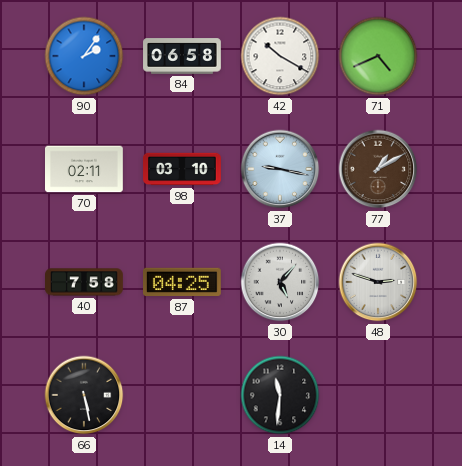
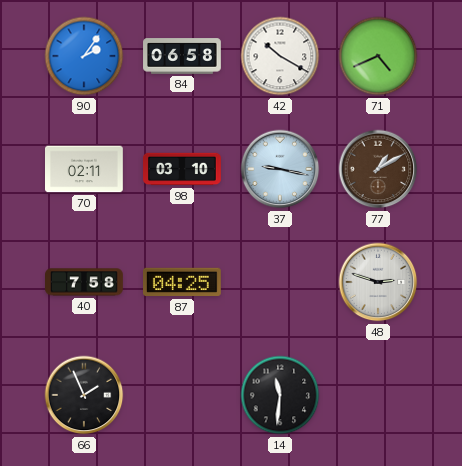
30: 5:07 -> none
66: 5:28 -> 1:56
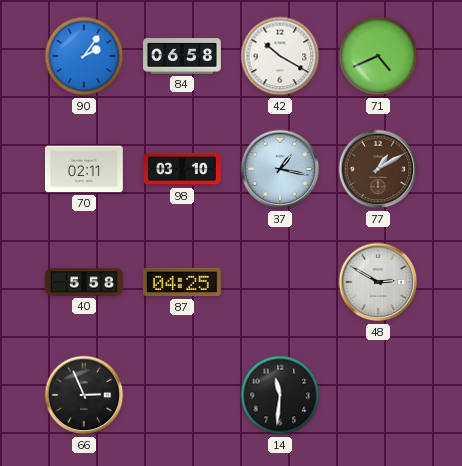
37: 9:17 -> 1:17
40: 7:58 -> 5:58
48: 2:48 -> 2:50
66: 1:56 -> 2:56
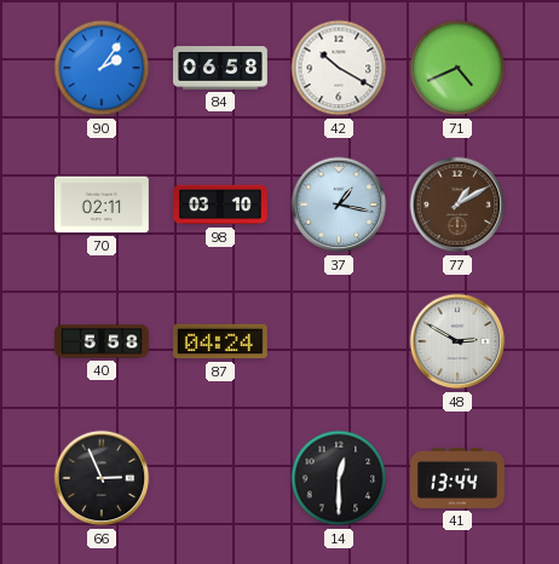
87: 04:25 -> 04:24
14: 11:31 -> 12:30
41: none -> 13:44
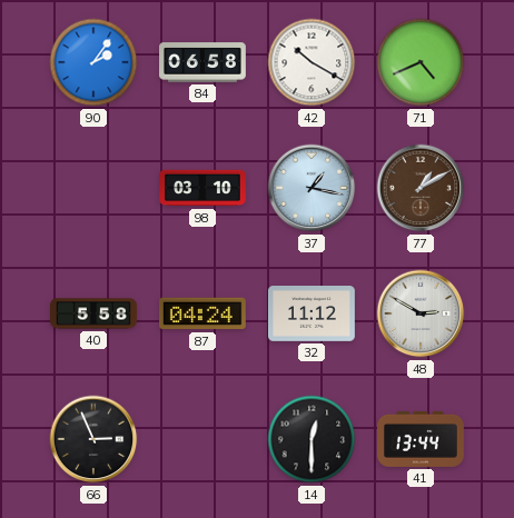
70: 02:11 -> none
32: none -> 11:12
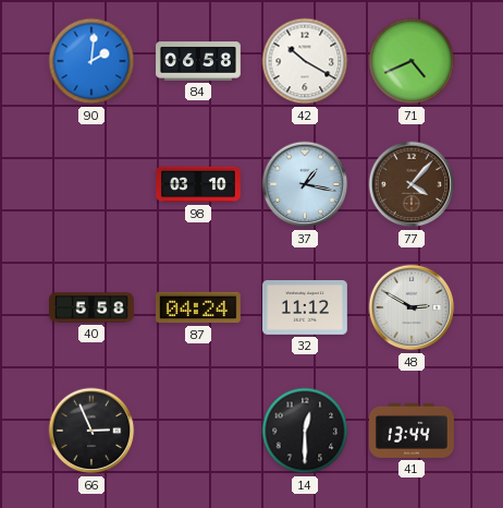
90: 2:06 -> 2:01
77: 1:10 -> 4:07
